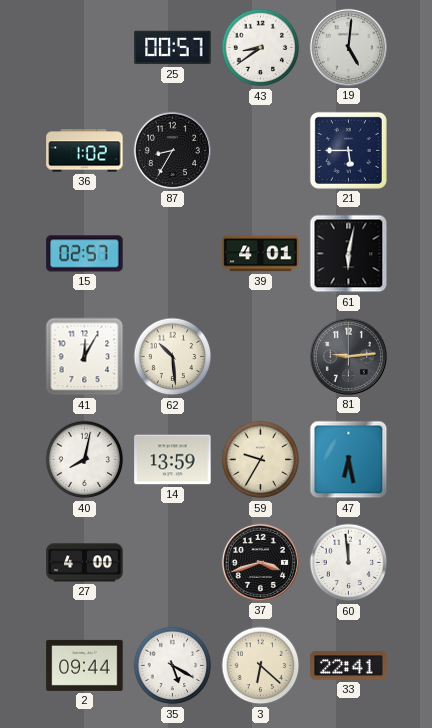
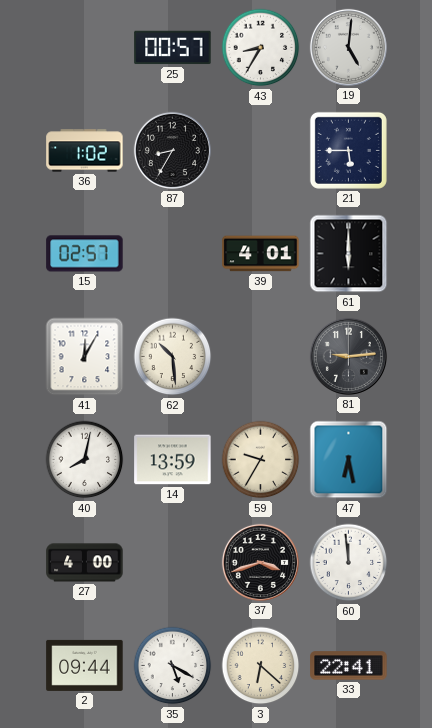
43: 8:39 -> 8:35
61: 6:02 -> 6:00
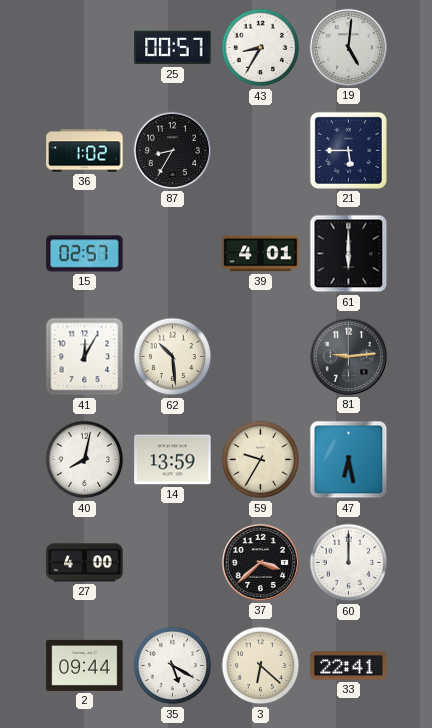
37: 3:42 -> 3:38
60: 11:59 -> 12:00
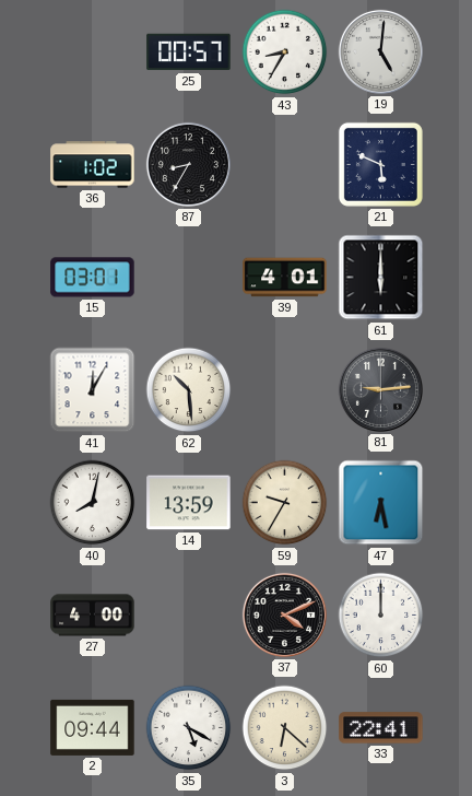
21: 5:45 -> 5:49
15: 02:57 -> 03:01
37: 3:38 -> 4:11
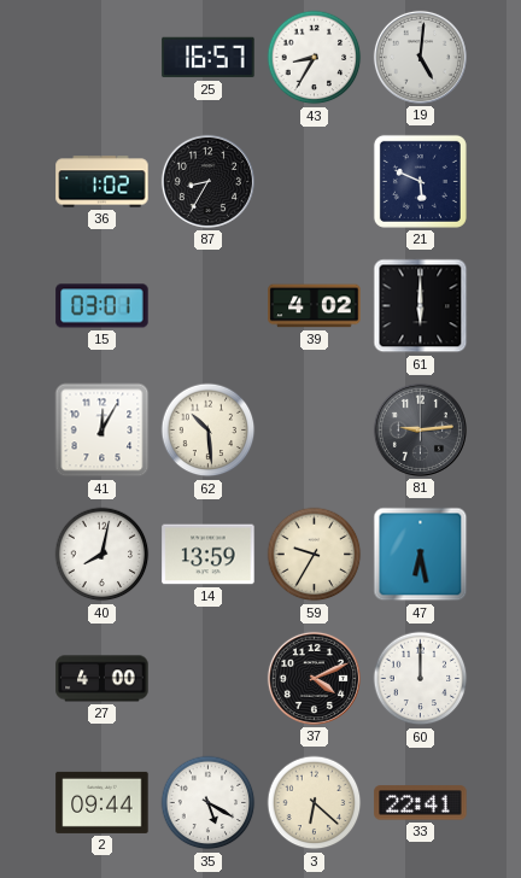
25: 00:57 -> 16:57
39: 4:01 -> 4:02
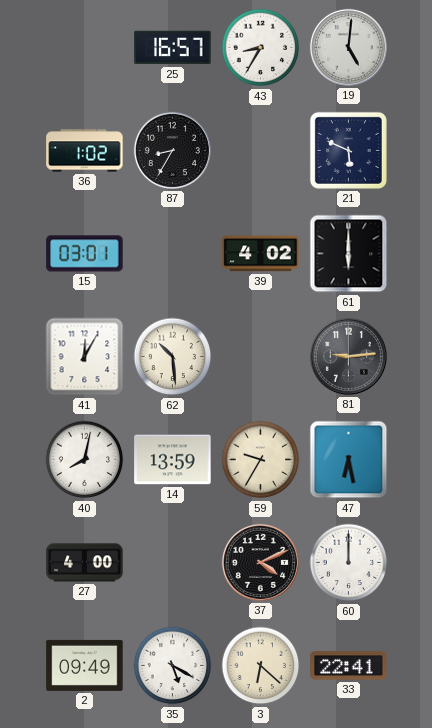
2: 09:44 -> 09:49
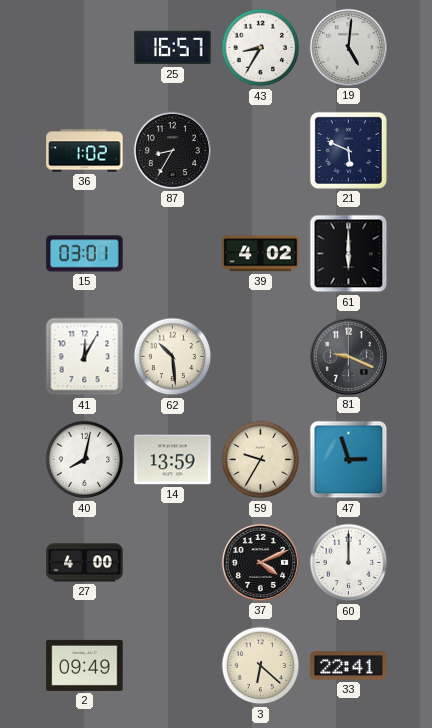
81: 9:14 -> 9:19
47: 6:28 -> 2:57
35: 5:20 -> none
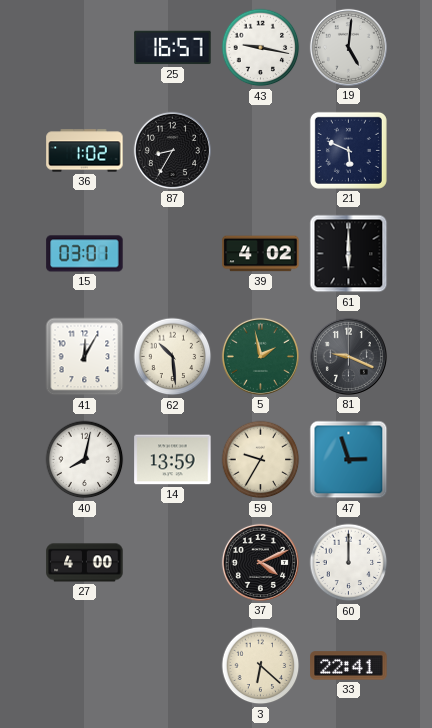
43: 8:35 -> 9:17
5: none -> 1:58
2: 09:49 -> none
